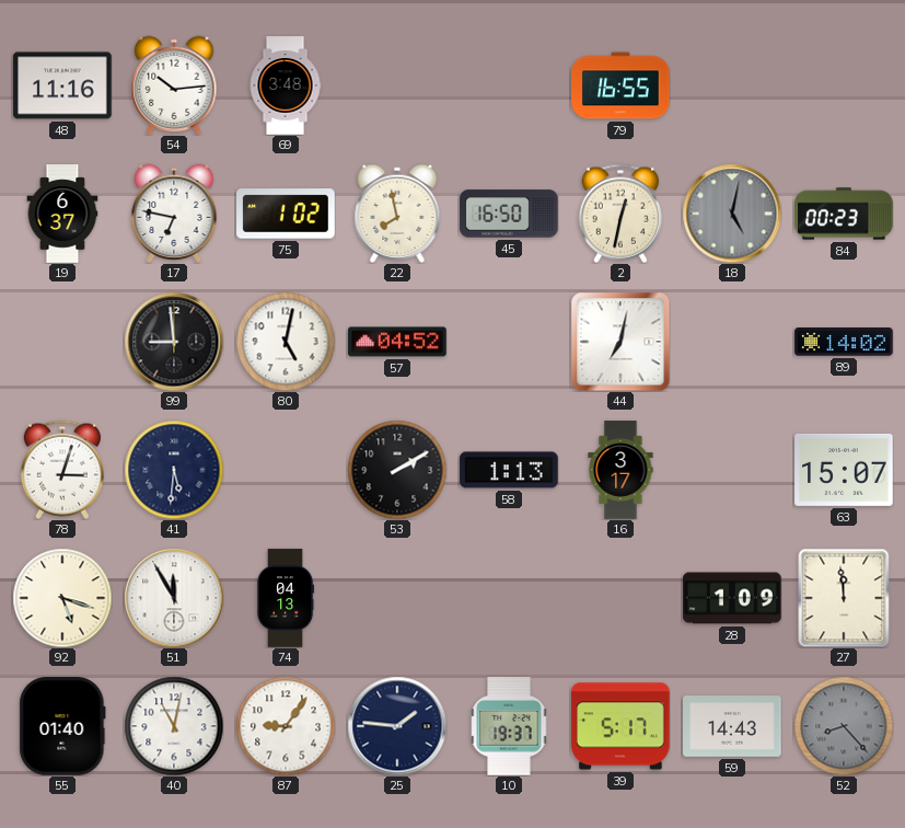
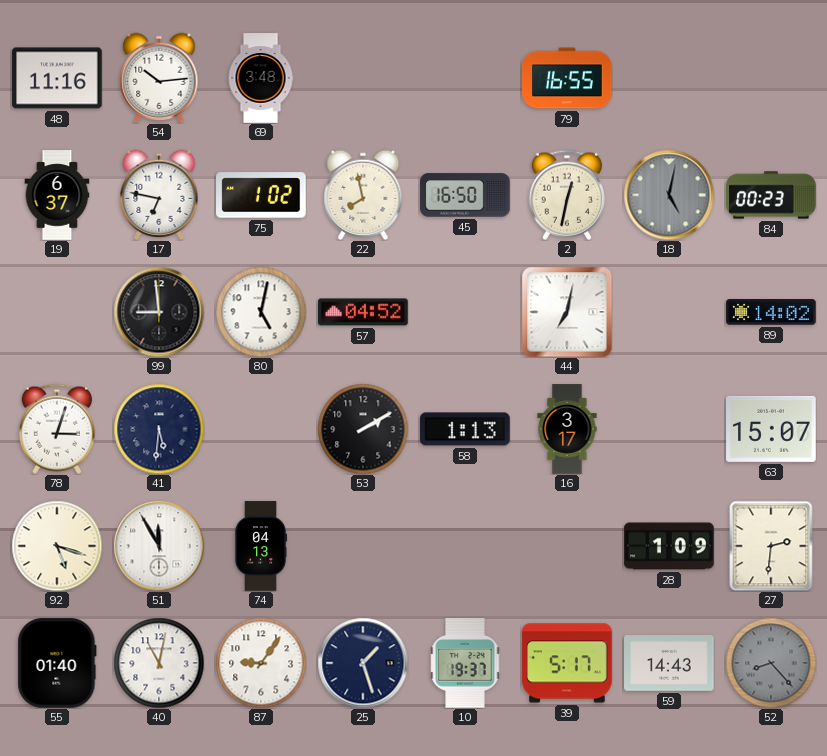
27: 11:59 -> 2:31
25: 1:46 -> 1:27
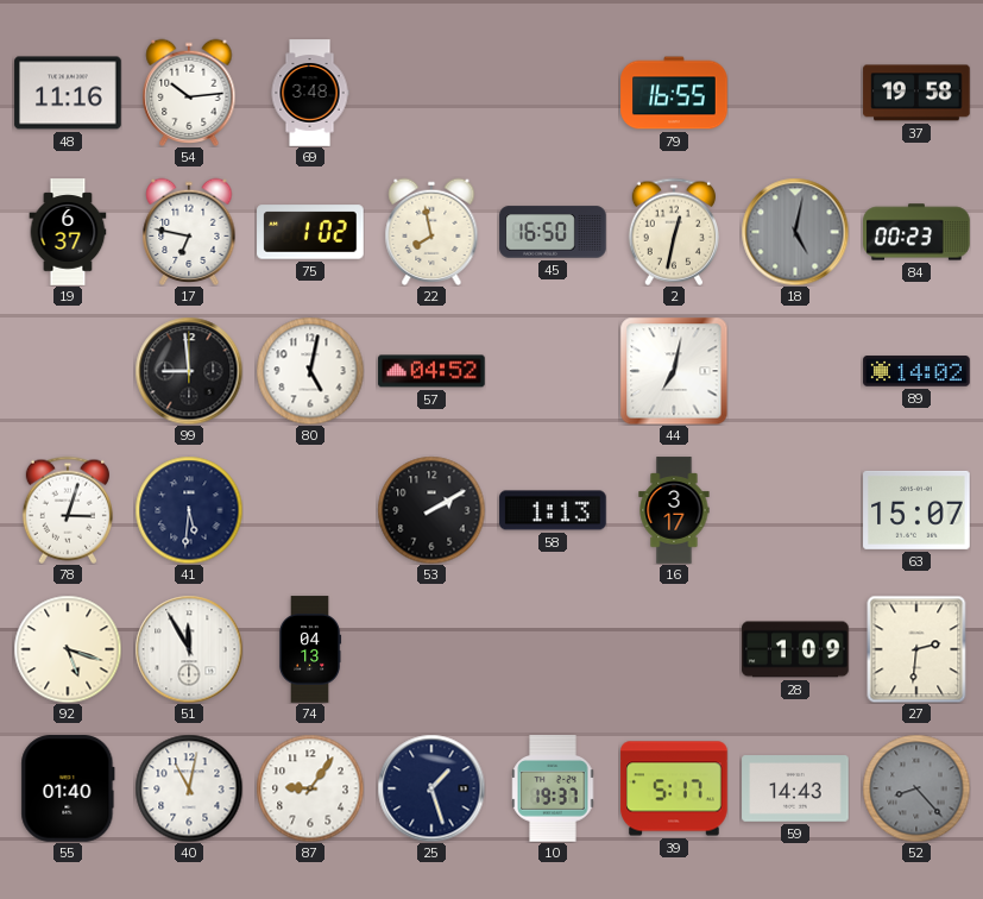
37: none -> 19:58
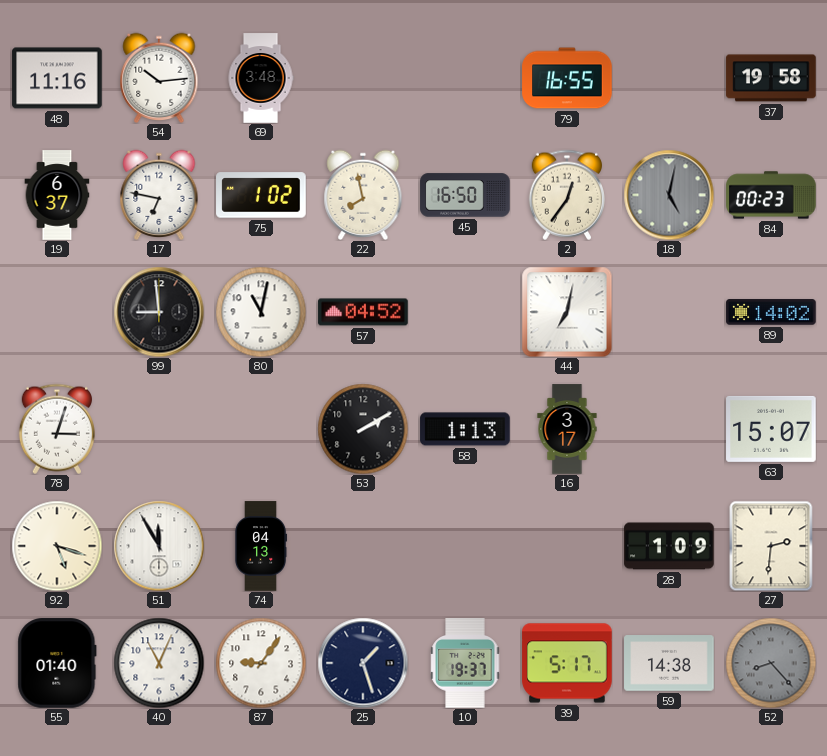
2: 12:32 -> 12:36
80: 5:02 -> 11:02
41: 5:31 -> none
40: 11:02 -> 11:04
59: 14:43 -> 14:38
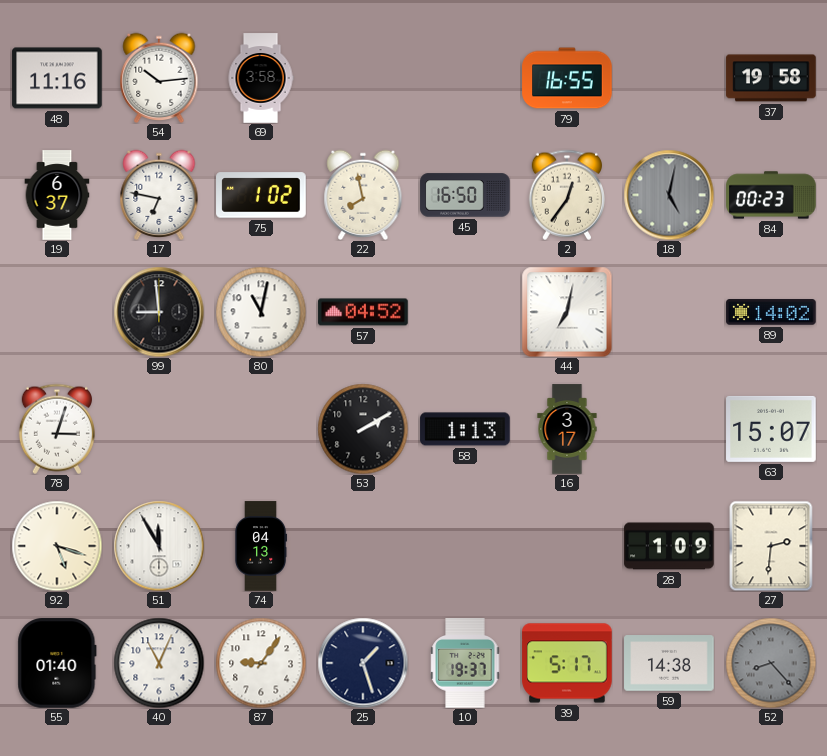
69: 3:48 -> 3:58
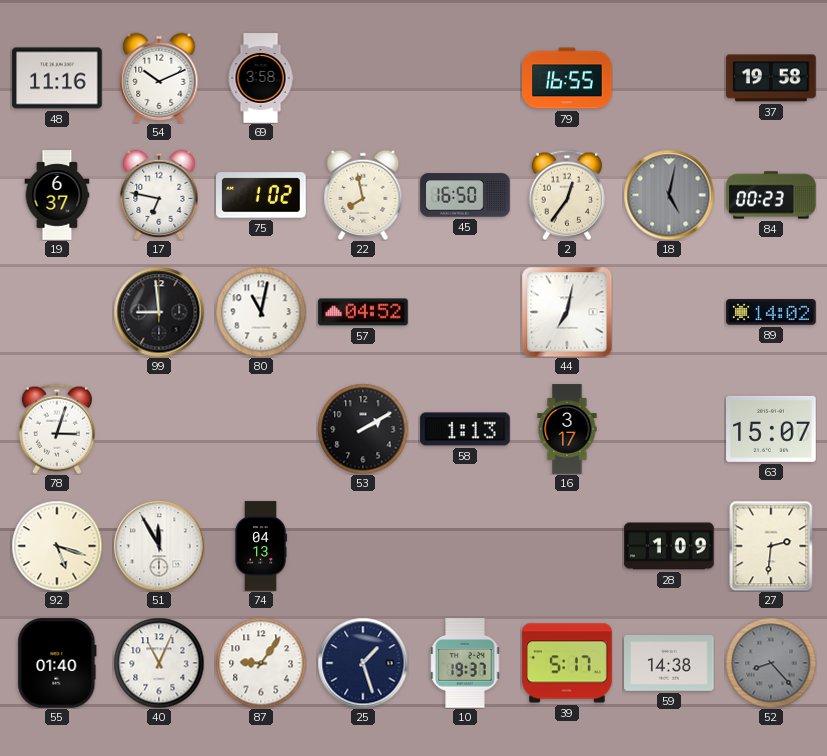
54: 10:14 -> 10:11
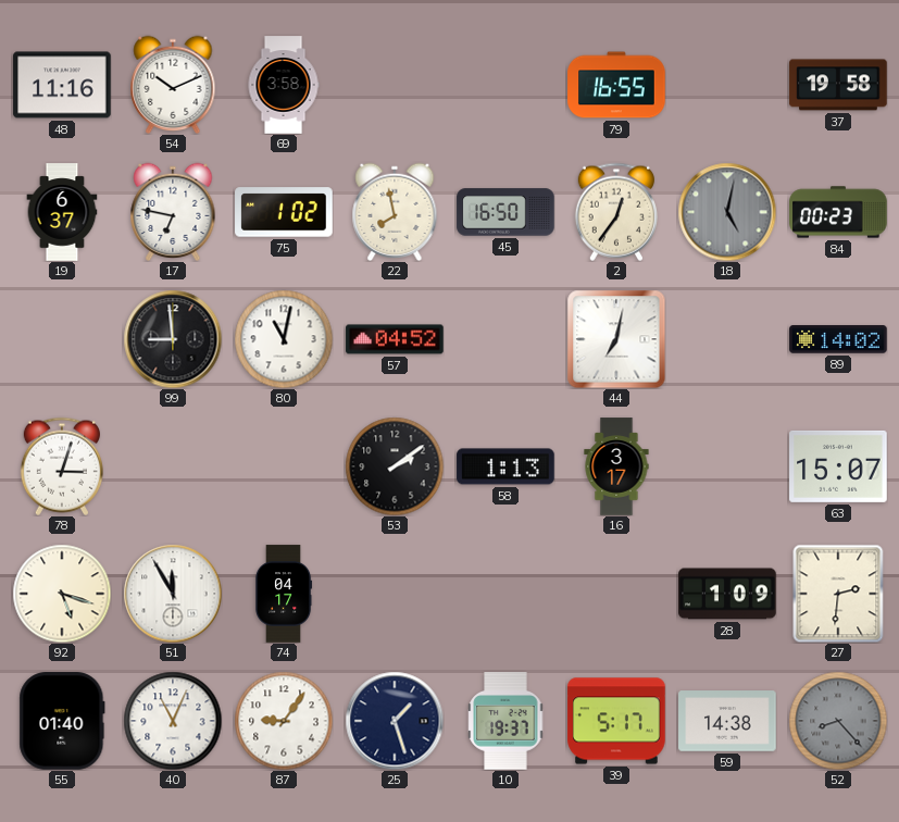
53: 2:10 -> 2:09
74: 04:13 -> 04:17
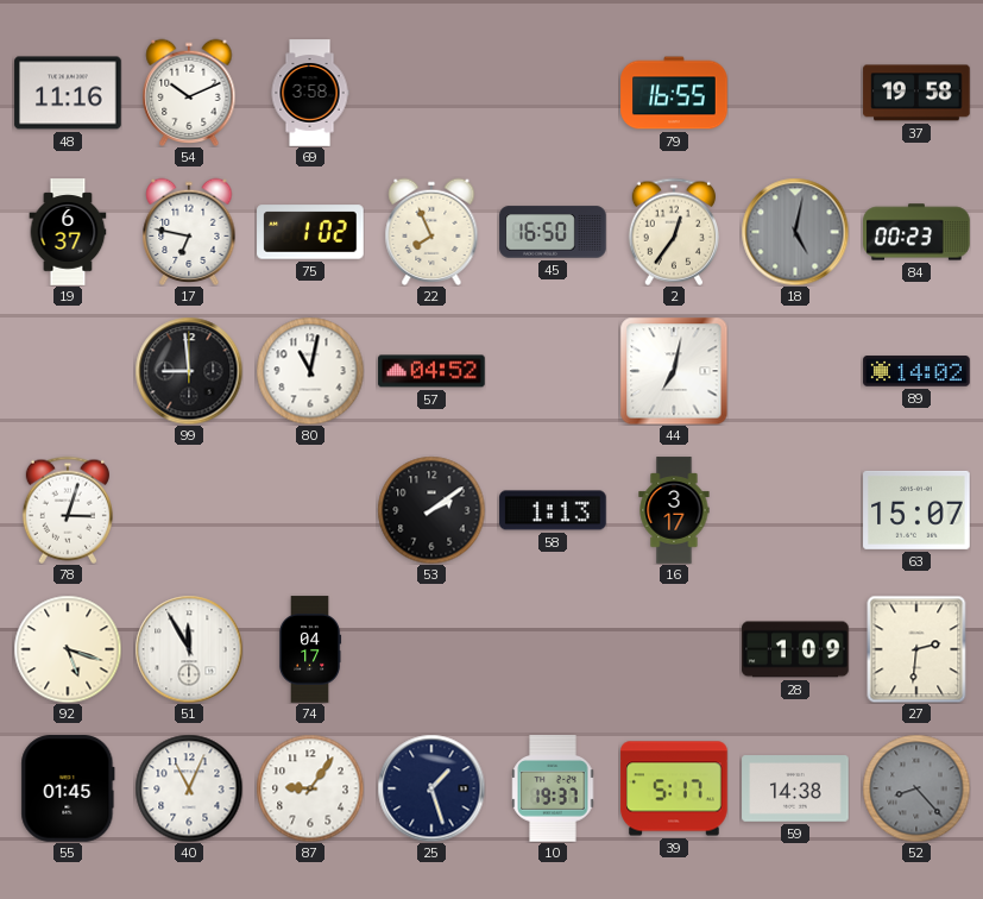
22: 7:58 -> 7:56
55: 01:40 -> 01:45
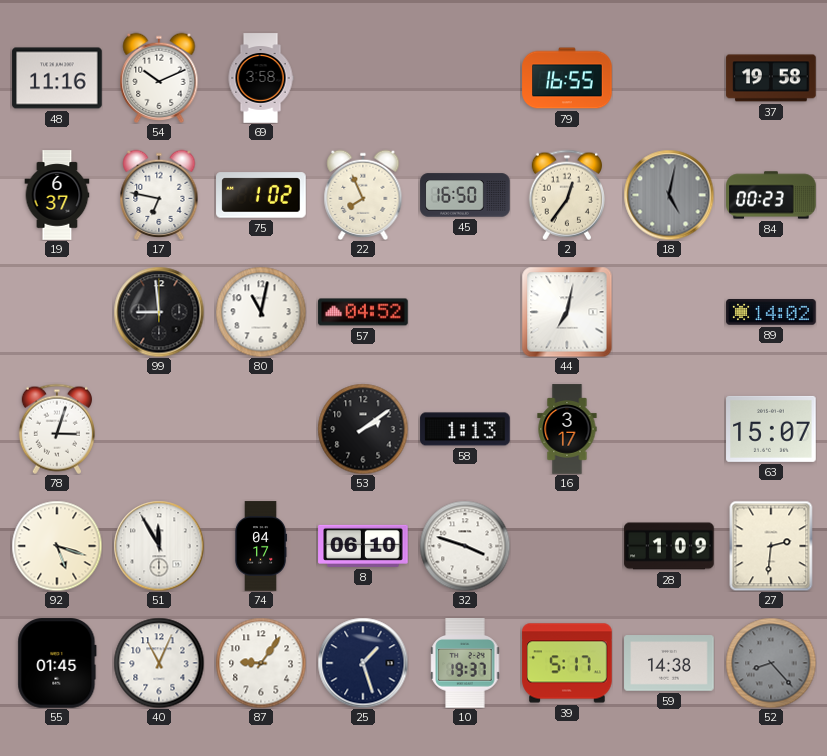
8: none -> 06:10
32: none -> 3:48
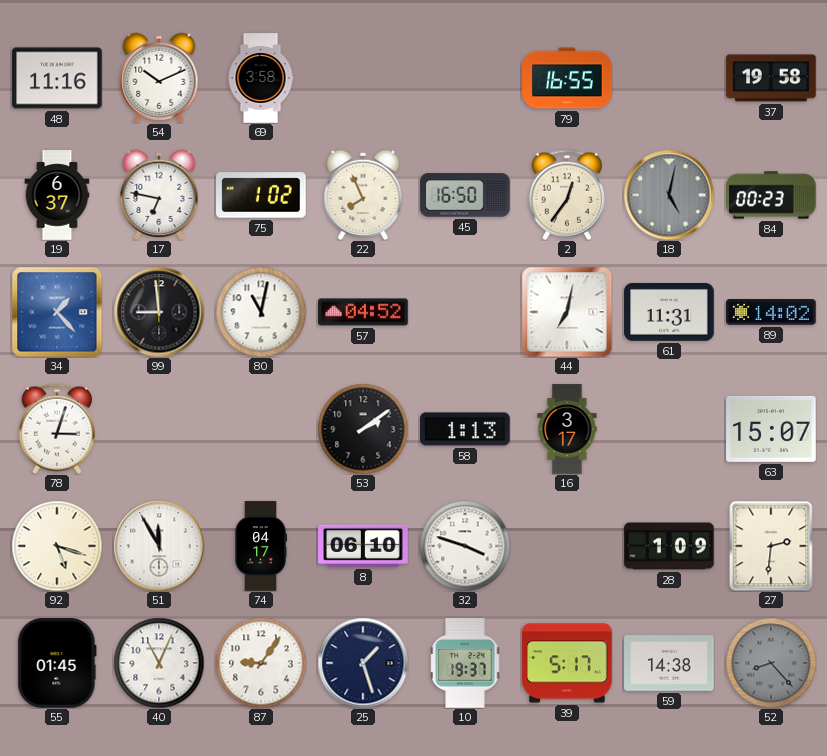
34: none -> 1:23
61: none -> 11:31
